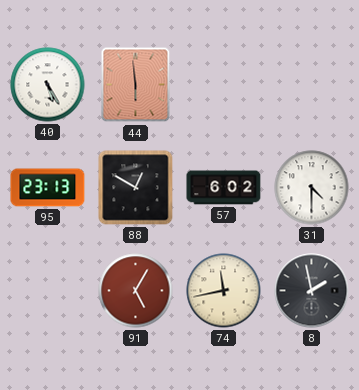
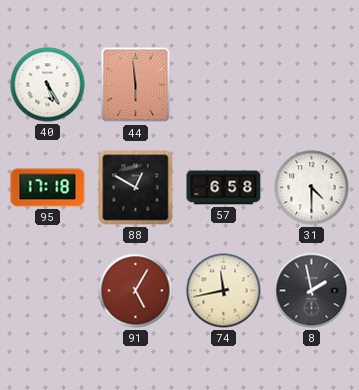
95: 23:13 -> 17:18
57: 6:02 -> 6:58
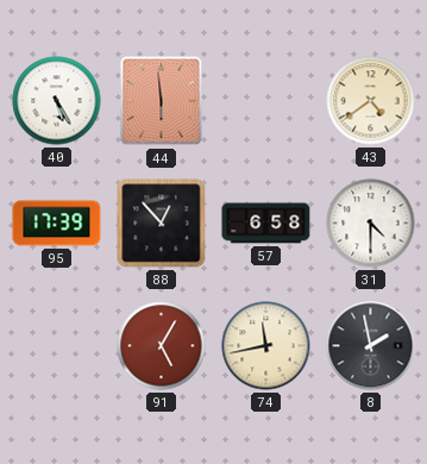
43: none -> 4:39
95: 17:18 -> 17:39
88: 12:50 -> 12:53
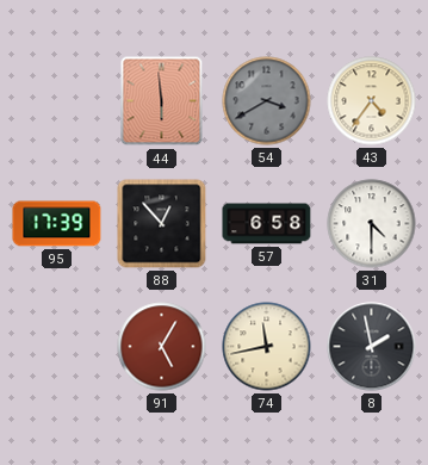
40: 5:25 -> none
54: none -> 3:40
43: 4:39 -> 4:36
